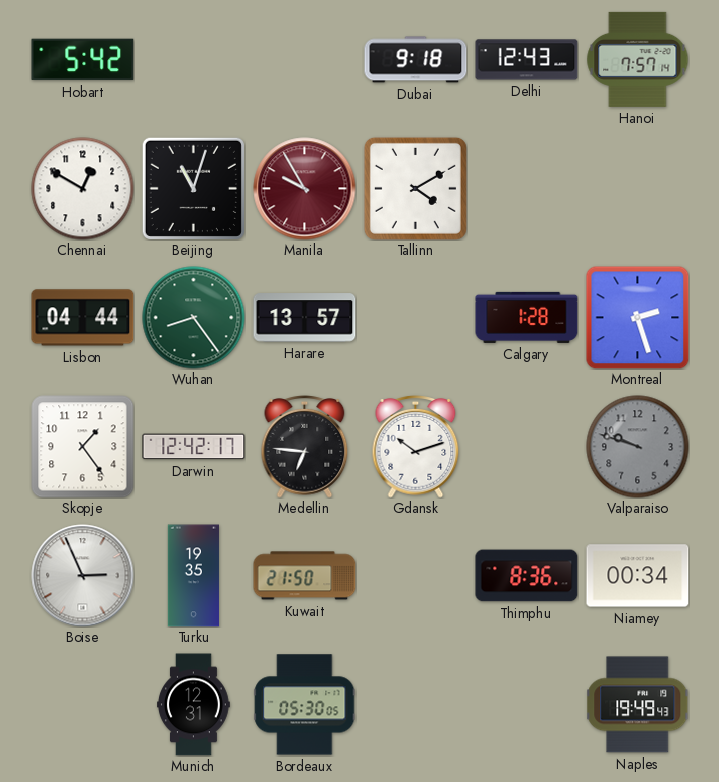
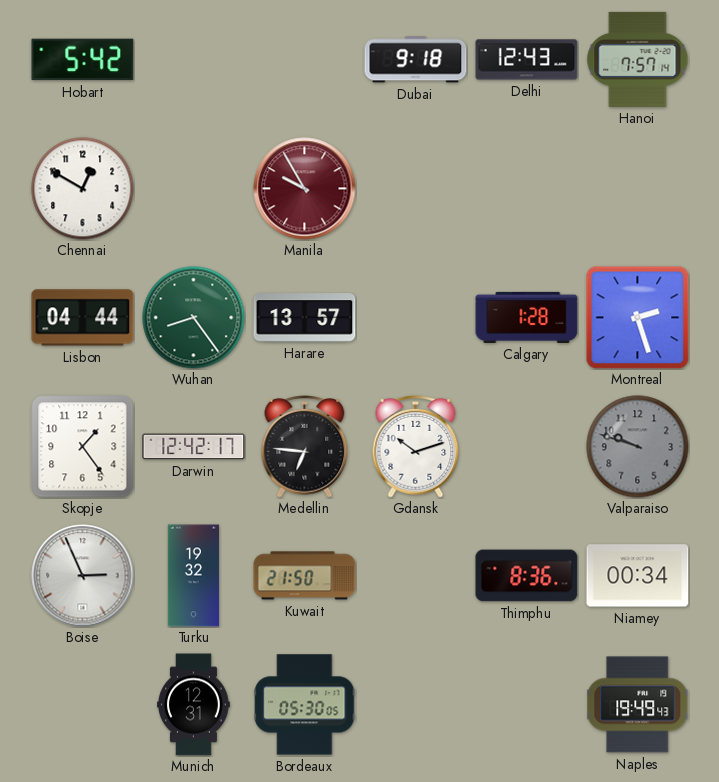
Beijing: 11:03 -> none
Tallinn: 4:10 -> none
Turku: 19:35 -> 19:32
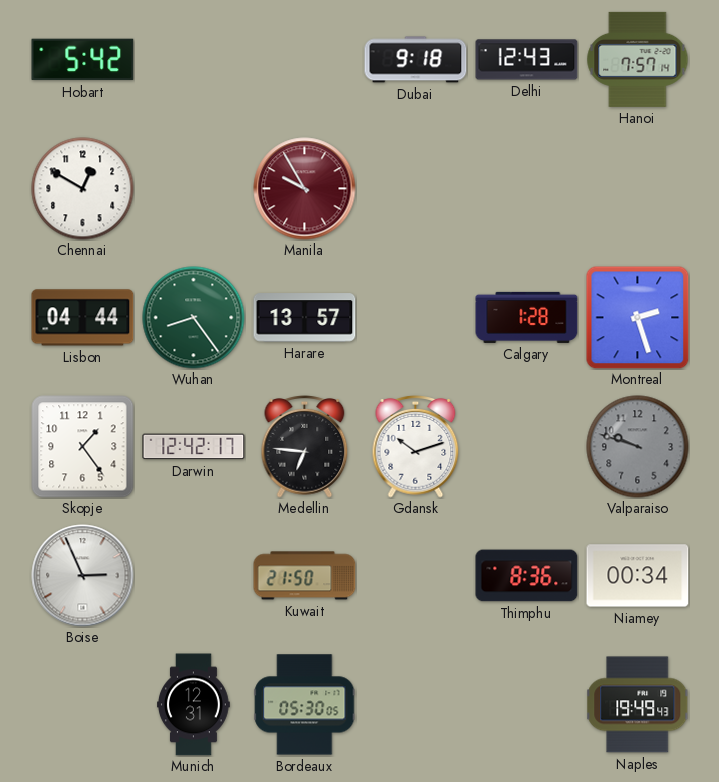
Turku: 19:32 -> none
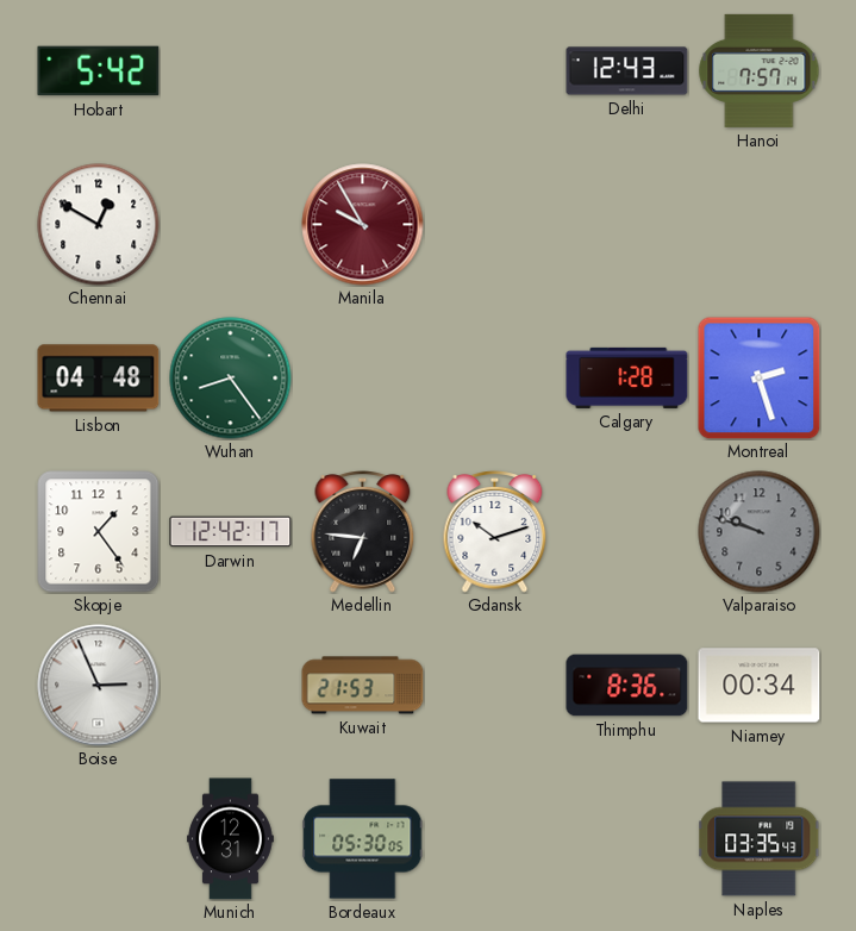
Dubai: 9:18 -> none
Lisbon: 04:44 -> 04:48
Harare: 13:57 -> none
Kuwait: 21:50 -> 21:53
Naples: 19:49 -> 03:35
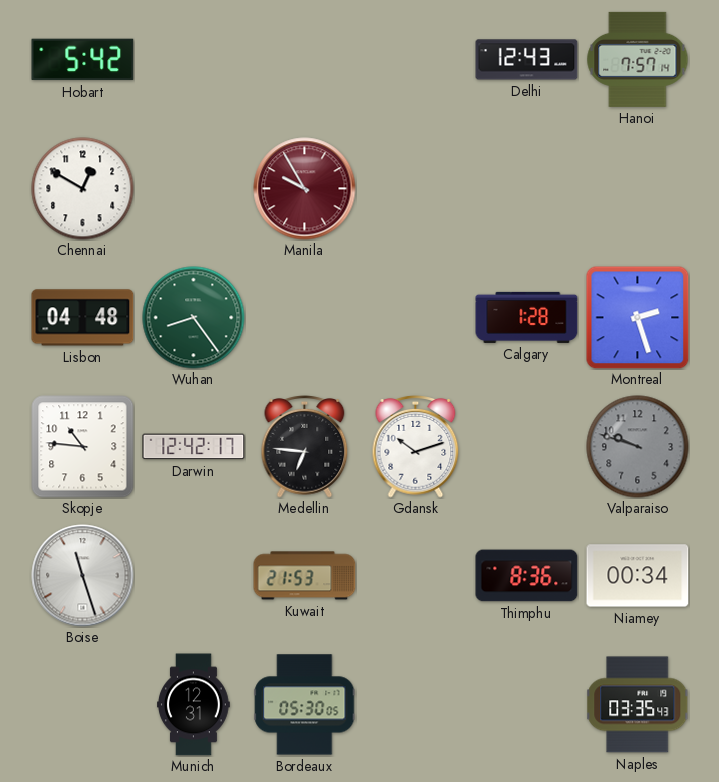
Skopje: 1:24 -> 10:46
Boise: 2:56 -> 11:27
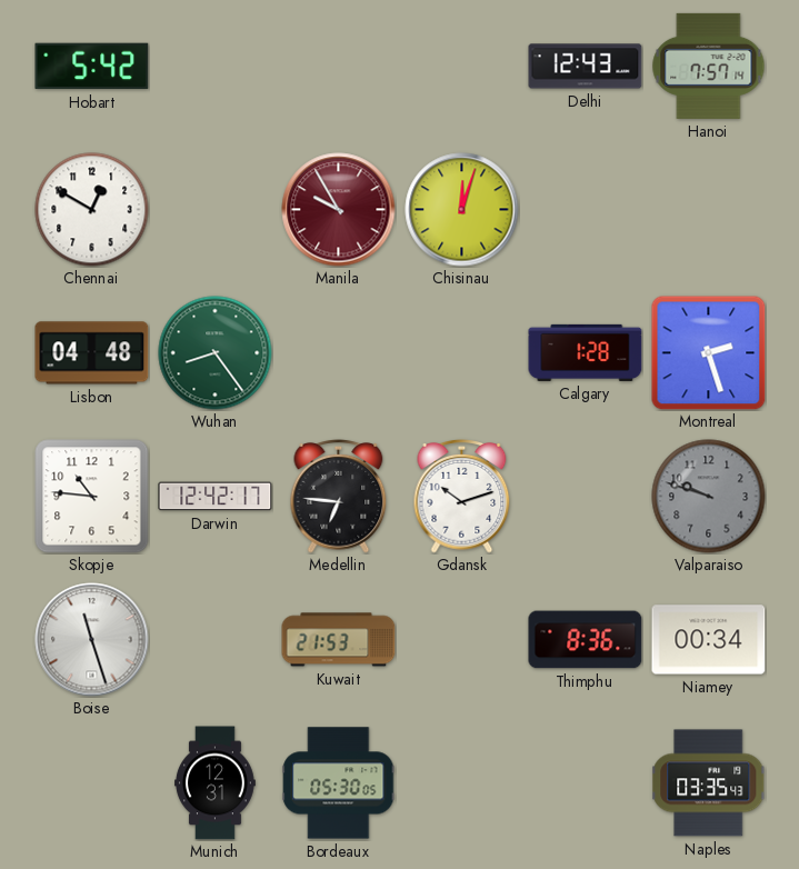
Chisinau: none -> 12:03
